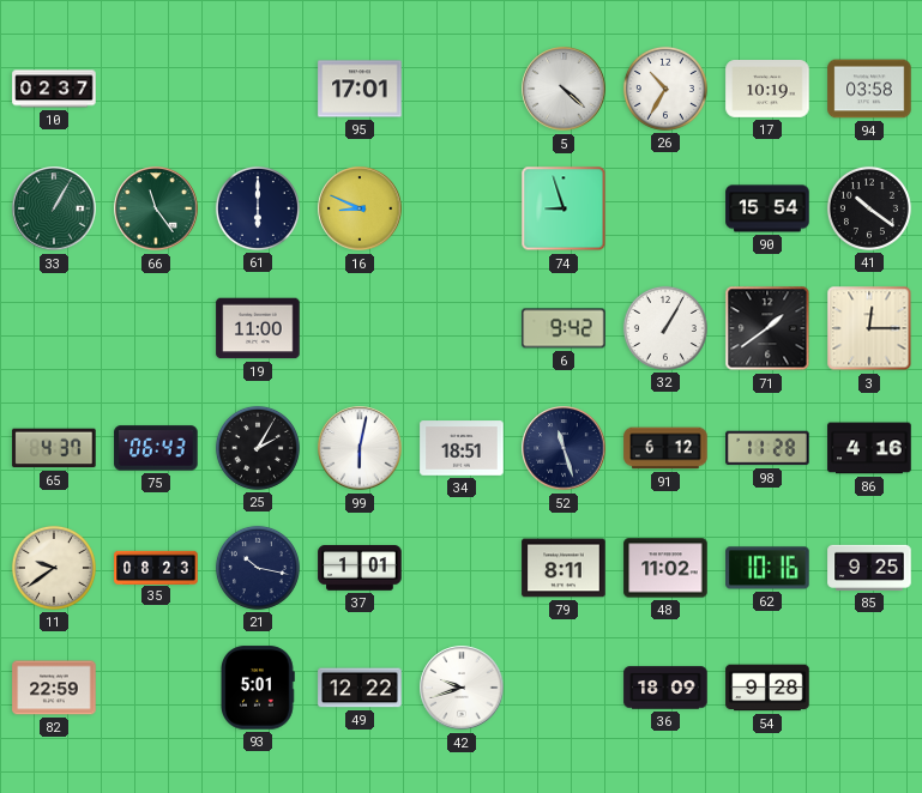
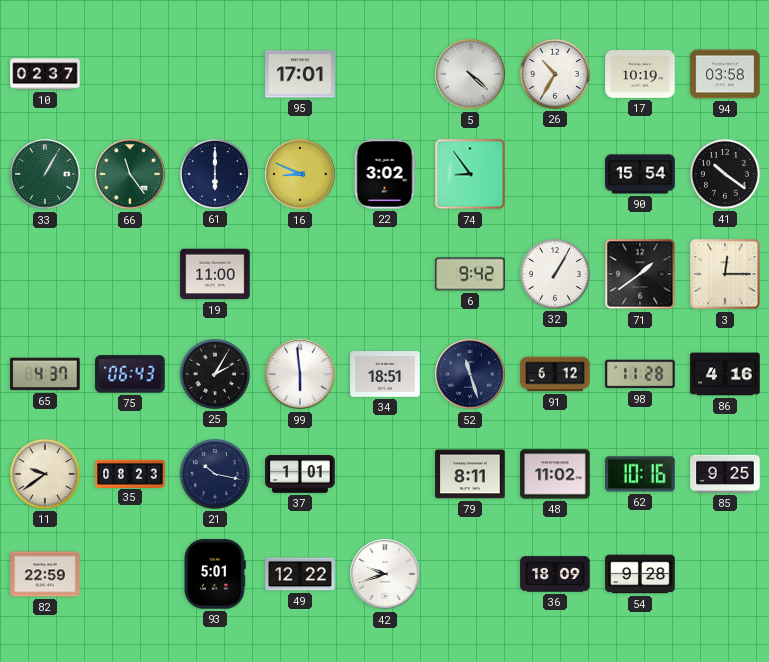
22: none -> 3:02
74: 8:57 -> 8:54
99: 6:02 -> 5:59
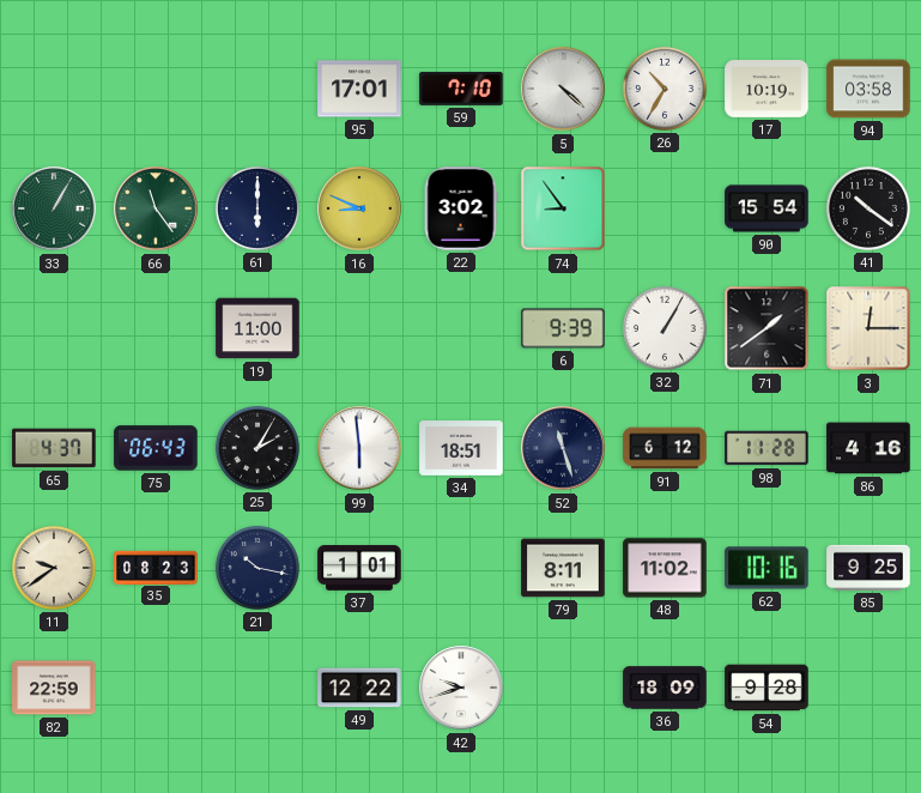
10: 02:37 -> none
59: none -> 7:10
6: 9:42 -> 9:39
93: 5:01 -> none
